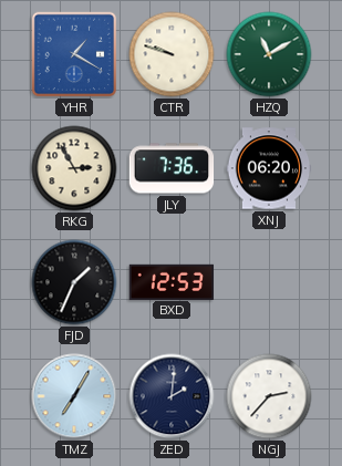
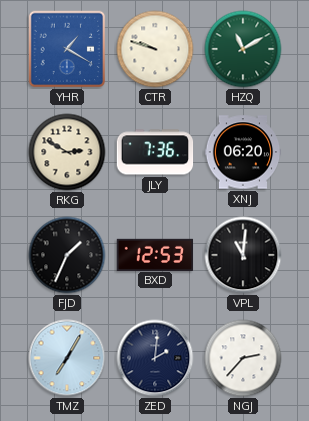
RKG: 2:55 -> 2:50
VPL: none -> 11:01
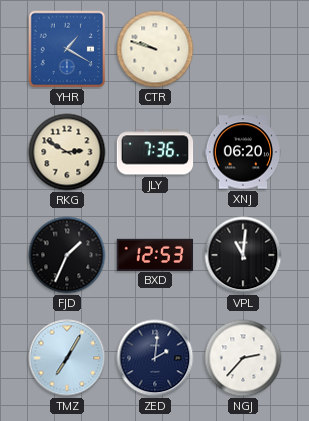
HZQ: 11:10 -> none
